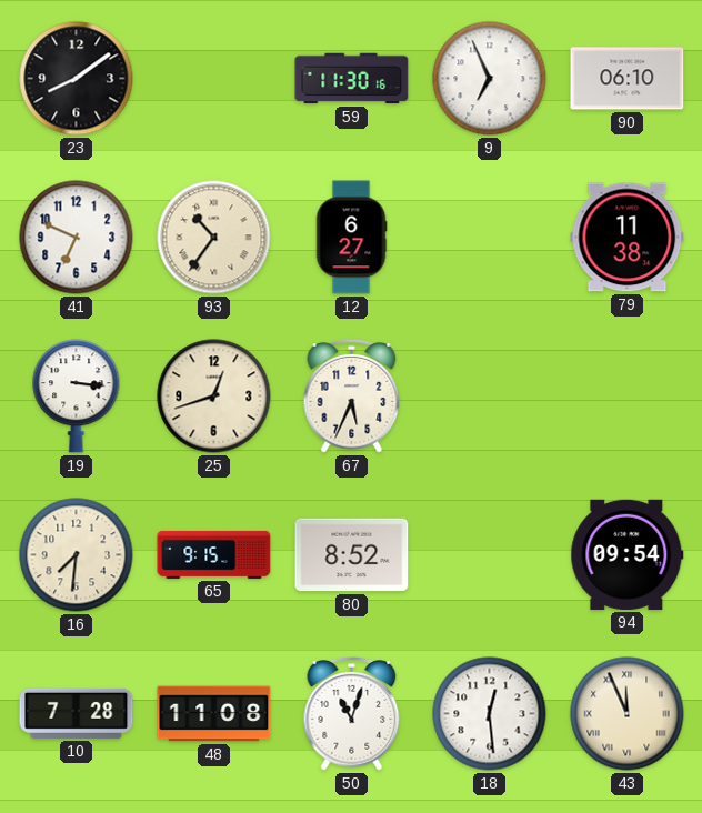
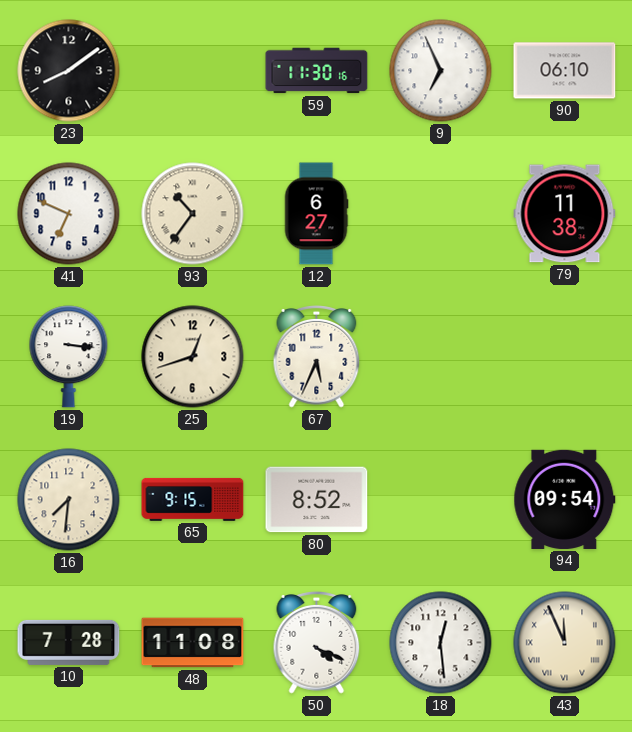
50: 11:03 -> 4:19
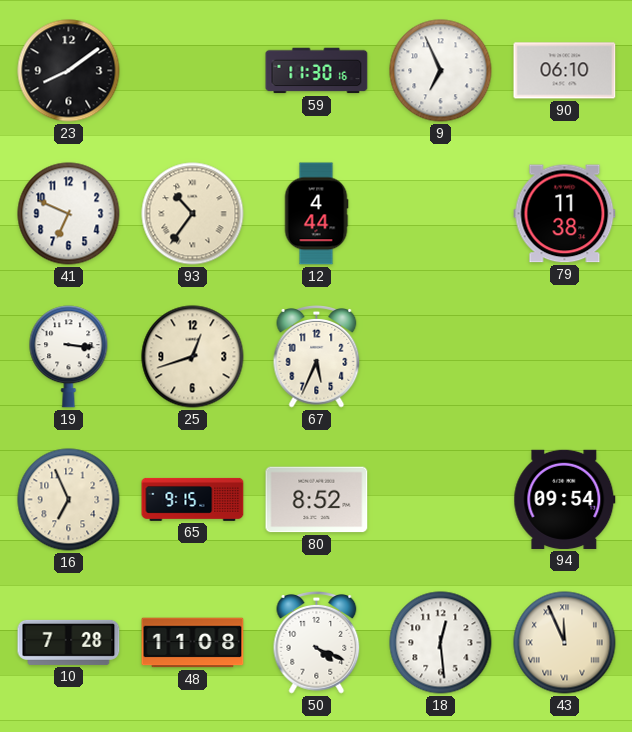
12: 6:27 -> 4:44
16: 7:31 -> 6:56
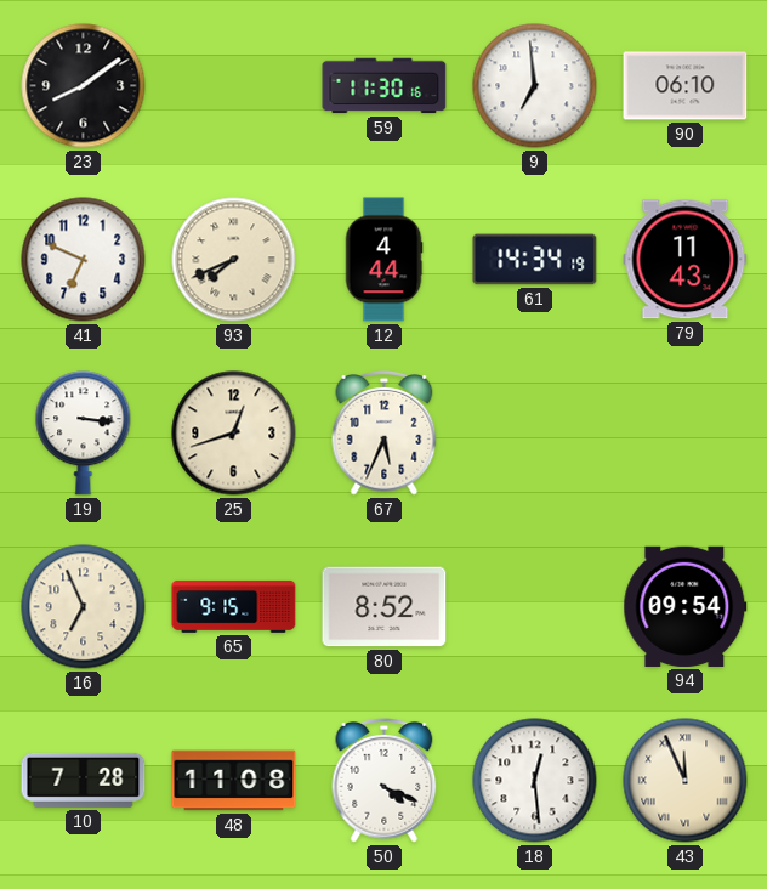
9: 6:56 -> 6:59
93: 10:36 -> 7:41
61: none -> 14:34
79: 11:38 -> 11:43
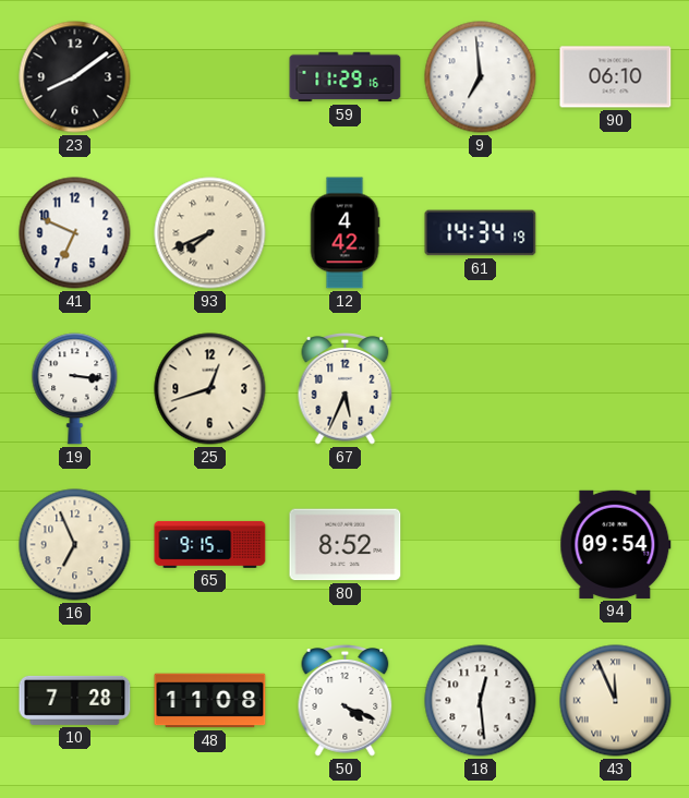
59: 11:30 -> 11:29
12: 4:44 -> 4:42
79: 11:43 -> none
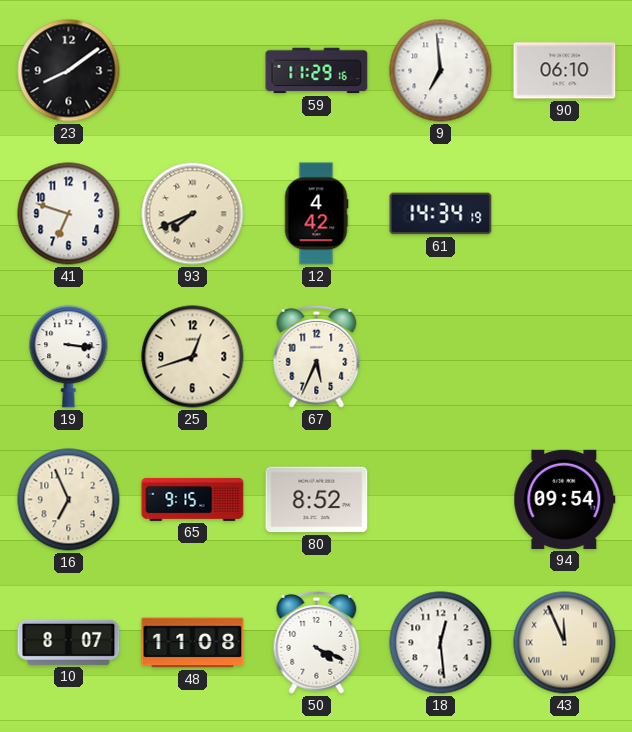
41: 6:49 -> 6:48
10: 7:28 -> 8:07
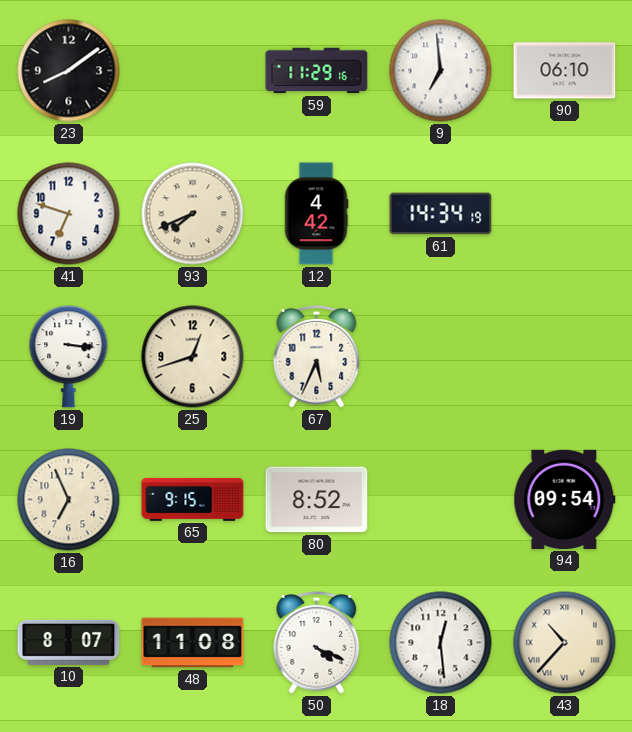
43: 11:56 -> 10:37
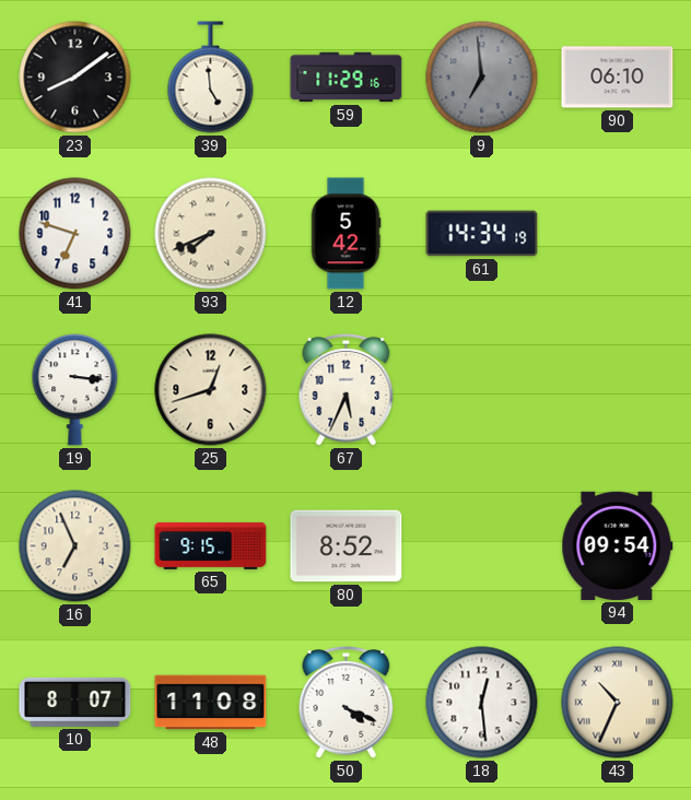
39: none -> 4:59
9 dial: white -> grey
12: 4:42 -> 5:42
43: 10:37 -> 10:34
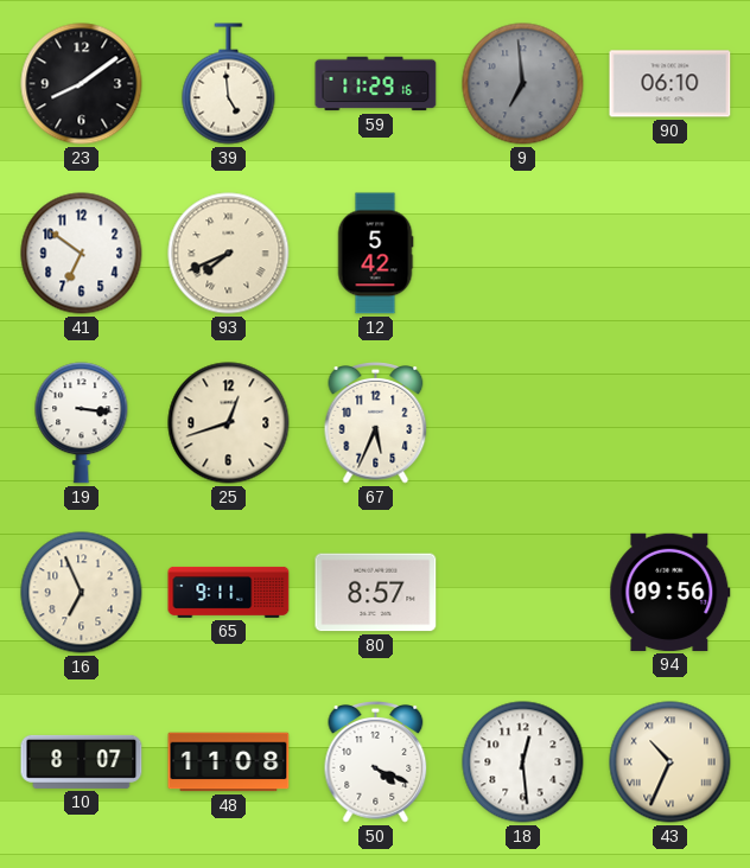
41: 6:48 -> 6:51
61: 14:34 -> none
65: 9:15 -> 9:11
80: 8:52 -> 8:57
94: 09:54 -> 09:56
